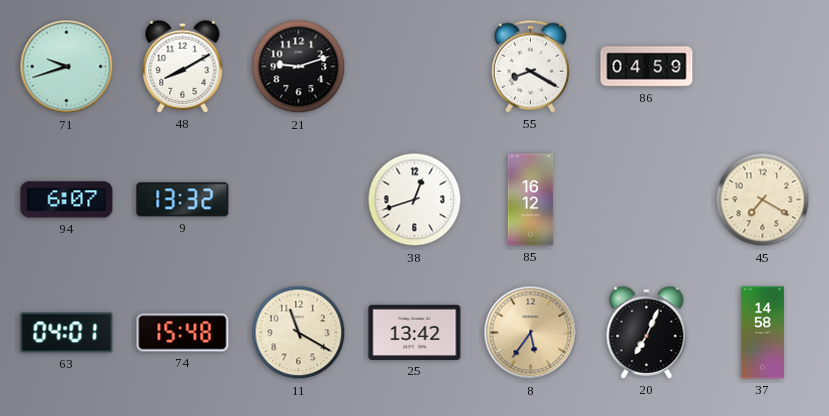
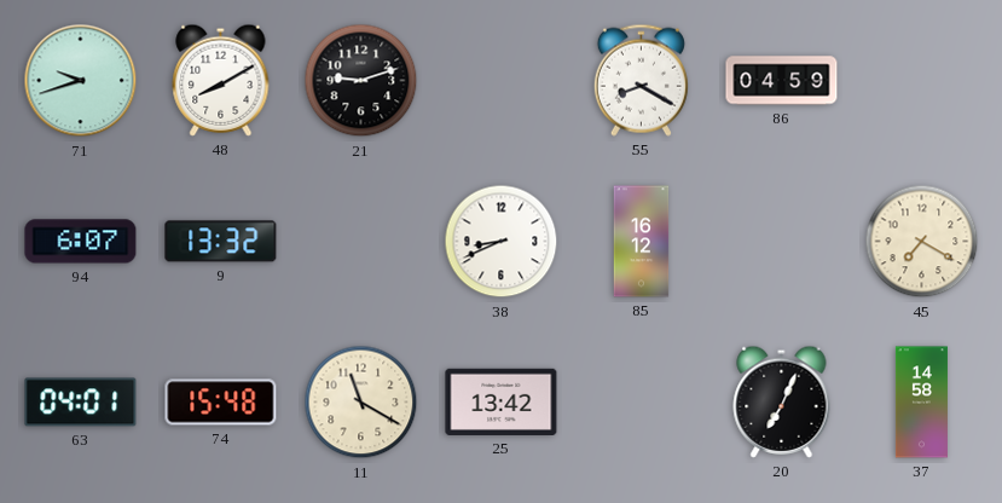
38: 12:42 -> 8:41
8: 5:36 -> none
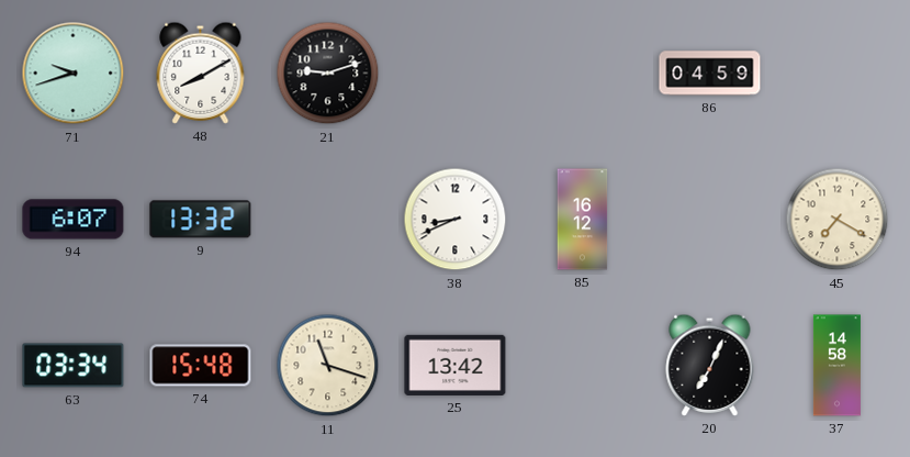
55: 8:20 -> none
63: 04:01 -> 03:34
11: 11:20 -> 11:18
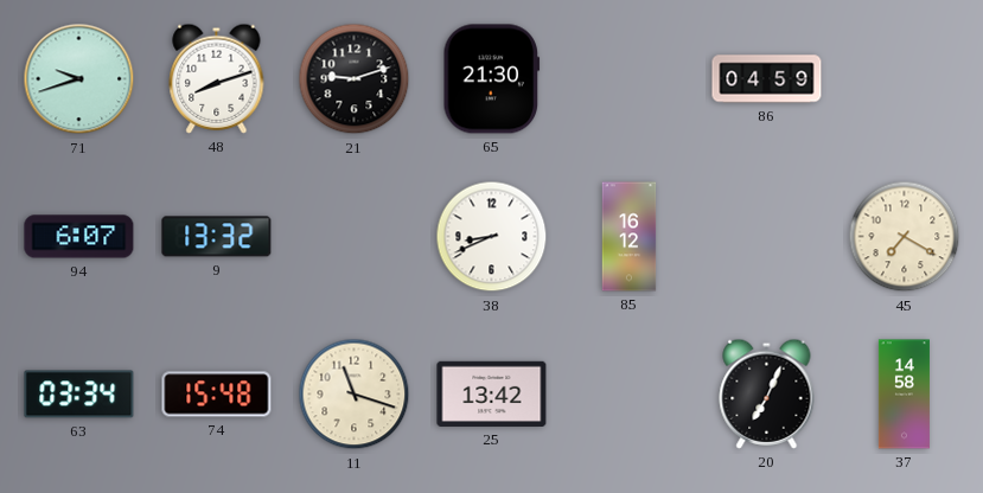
48: 8:10 -> 8:12
65: none -> 21:30
